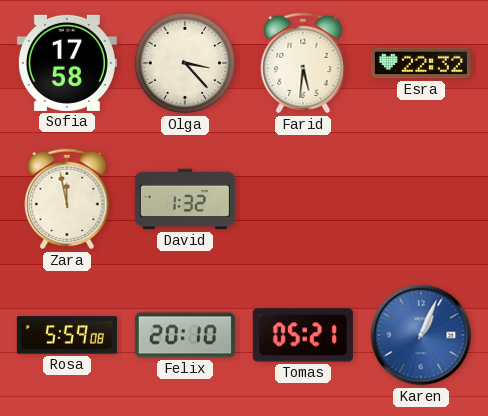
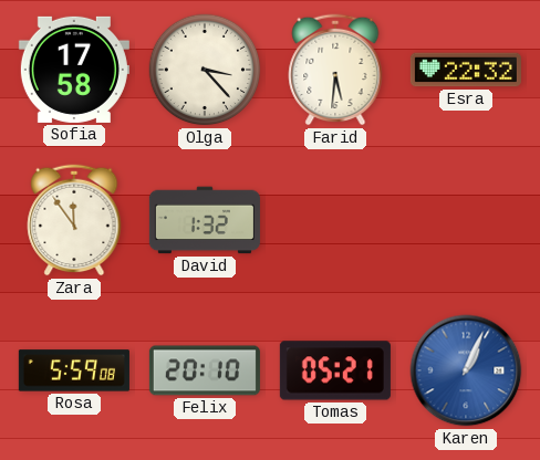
Zara: 11:58 -> 11:54
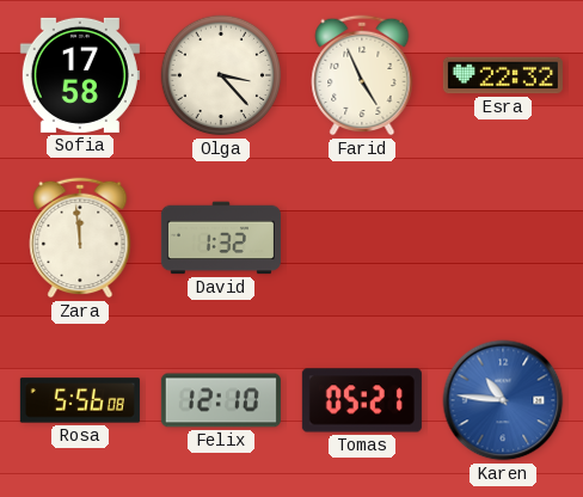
Farid: 5:31 -> 4:56
Zara: 11:54 -> 11:59
Rosa: 5:59 -> 5:56
Felix: 20:10 -> 12:10
Karen: 1:04 -> 10:46
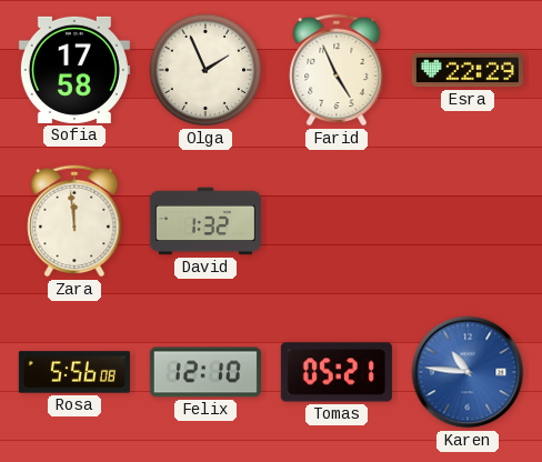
Olga: 3:23 -> 1:56
Esra: 22:32 -> 22:29
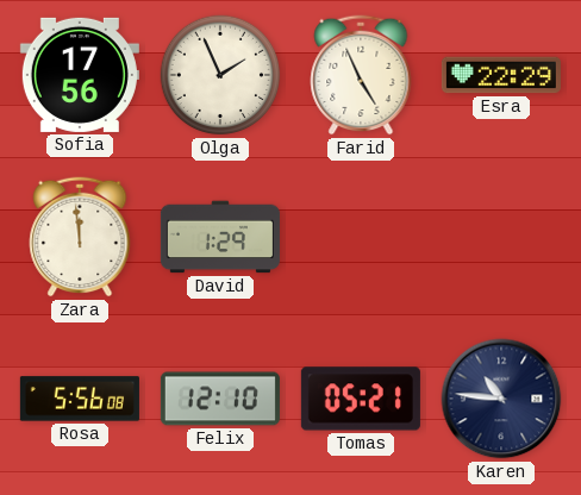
Sofia: 17:58 -> 17:56
David: 1:32 -> 1:29
Karen dial: blue -> navy
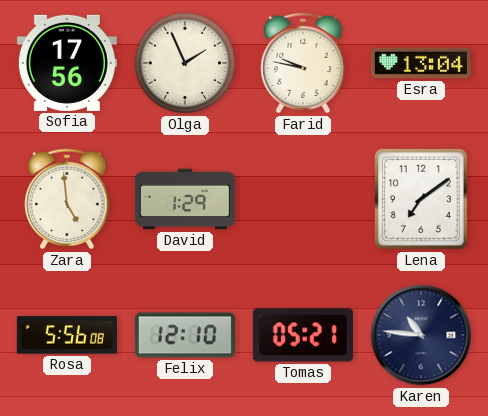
Farid: 4:56 -> 9:47
Esra: 22:29 -> 13:04
Zara: 11:59 -> 4:59
Lena: none -> 7:09
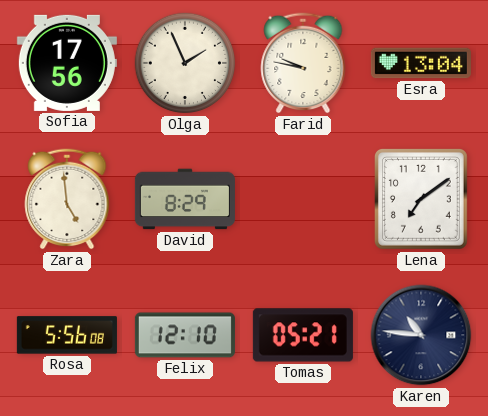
David: 1:29 -> 8:29
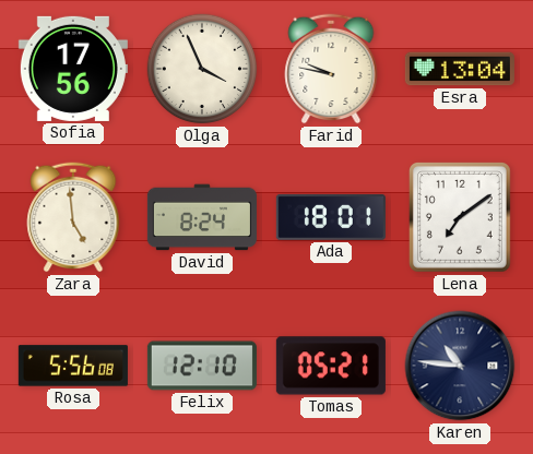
Olga: 1:56 -> 3:56
David: 8:29 -> 8:24
Ada: none -> 18:01
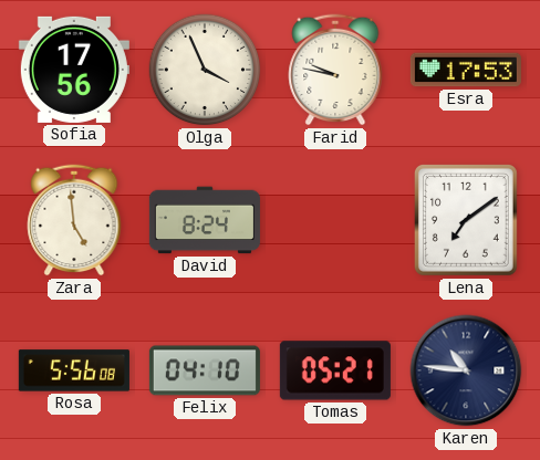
Esra: 13:04 -> 17:53
Ada: 18:01 -> none
Felix: 12:10 -> 04:10
